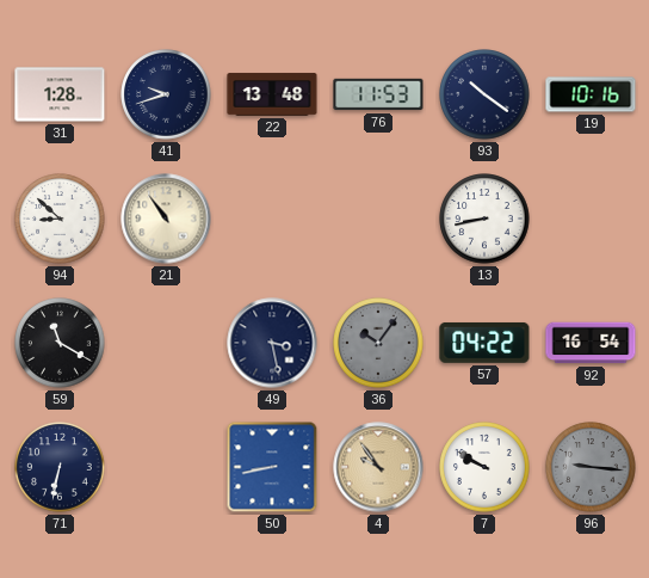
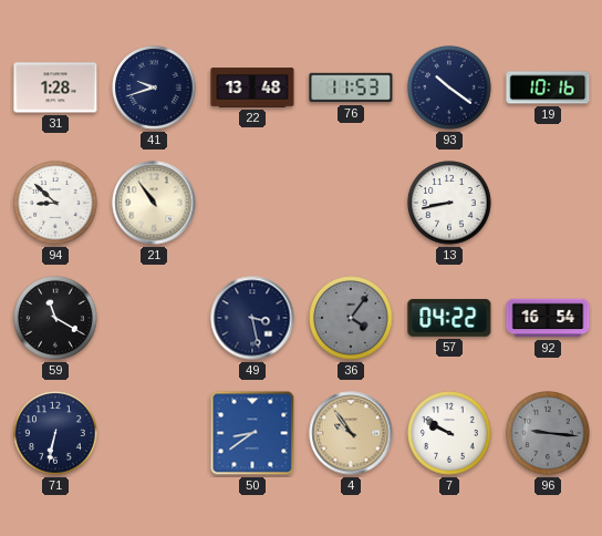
36: 10:06 -> 4:06
50: 8:43 -> 8:39
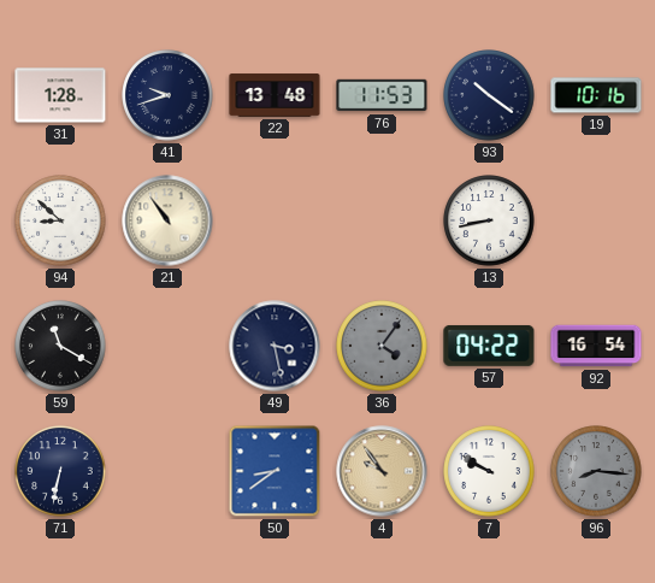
96: 9:16 -> 8:16
